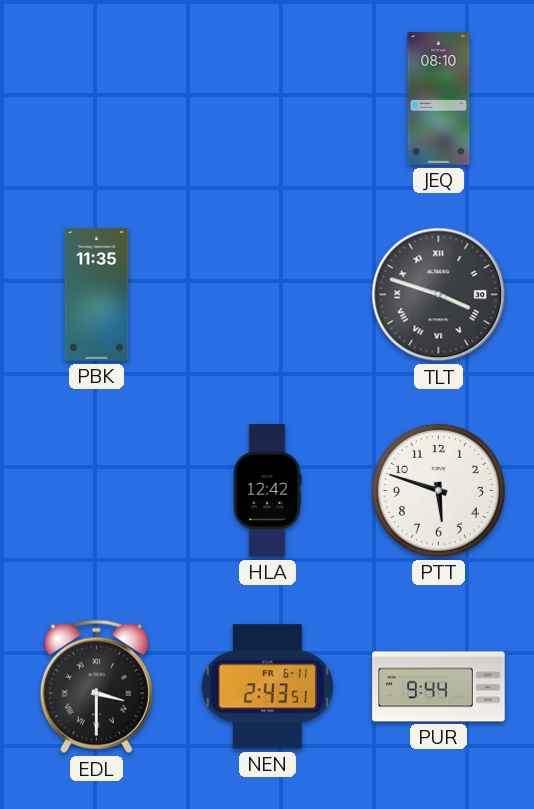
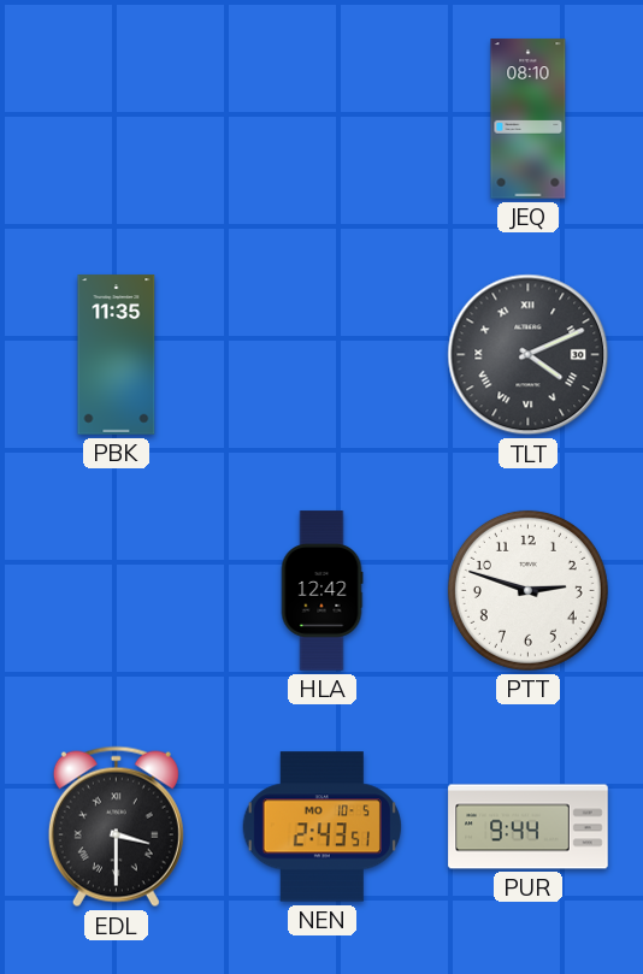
TLT: 3:48 -> 4:11
PTT: 5:48 -> 2:48
NEN date: FR 6-11 -> MO 10-5
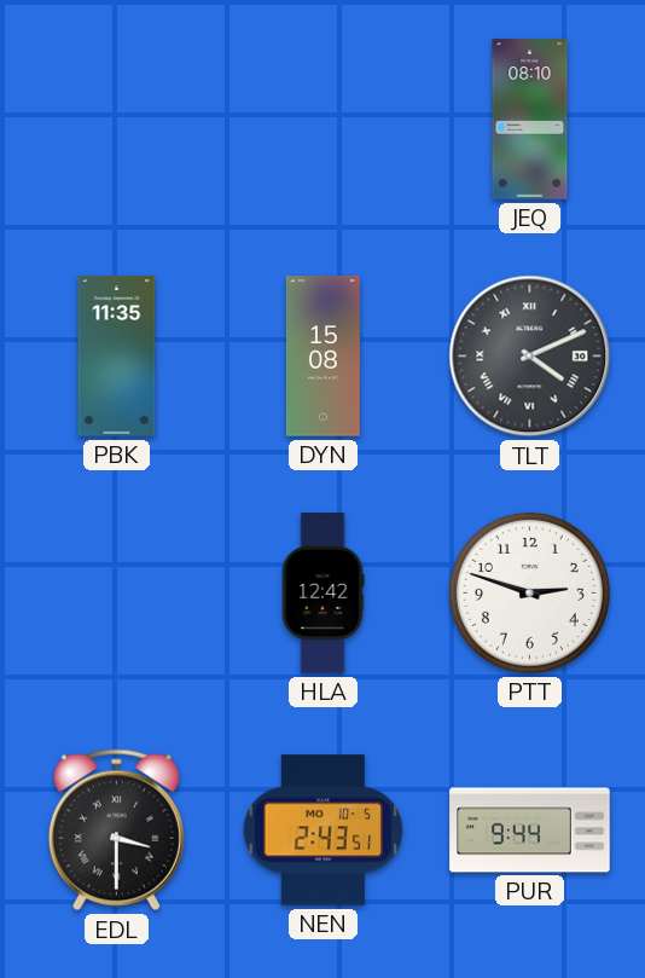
DYN: none -> 15:08
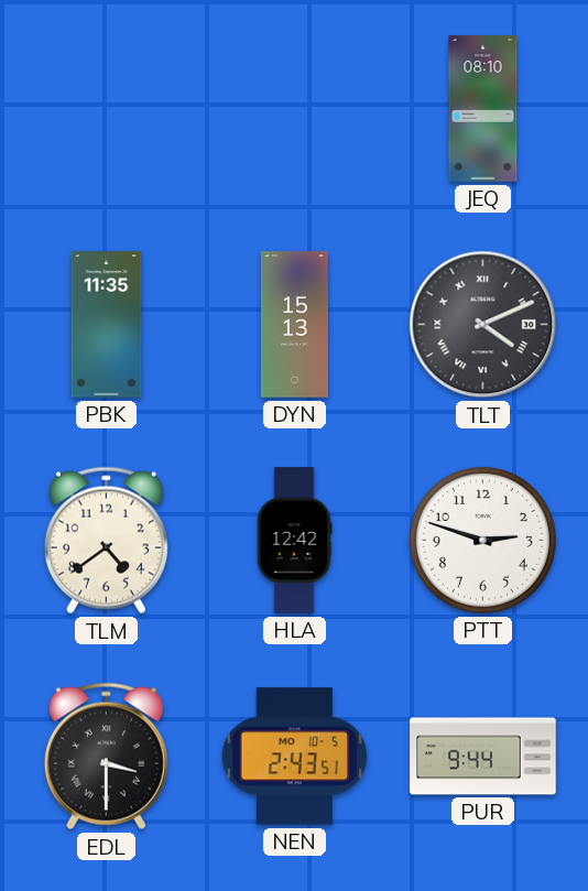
DYN: 15:08 -> 15:13
TLM: none -> 4:39
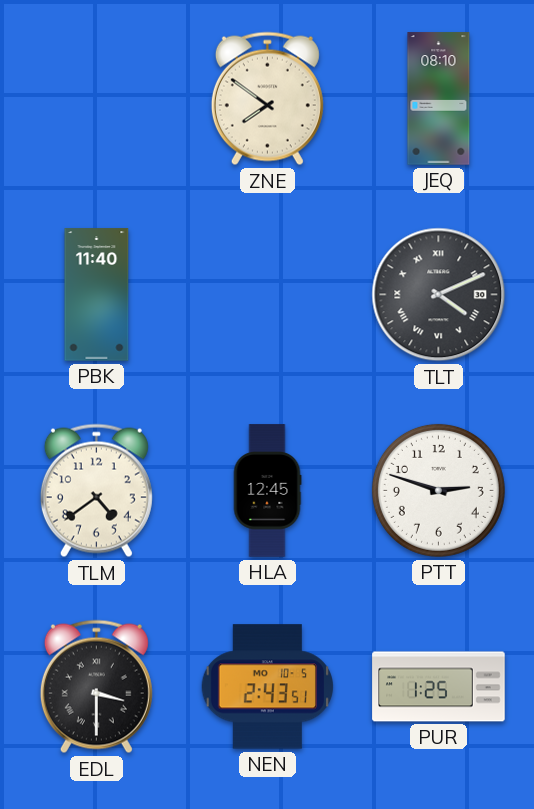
ZNE: none -> 7:51
PBK: 11:35 -> 11:40
DYN: 15:13 -> none
HLA: 12:42 -> 12:45
PUR: 9:44 -> 1:25
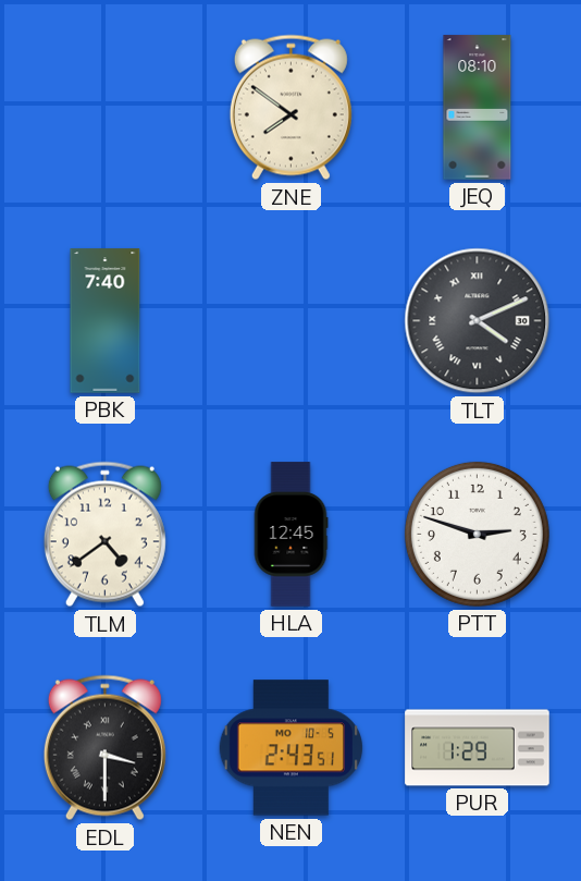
PBK: 11:40 -> 7:40
PUR: 1:25 -> 1:29
